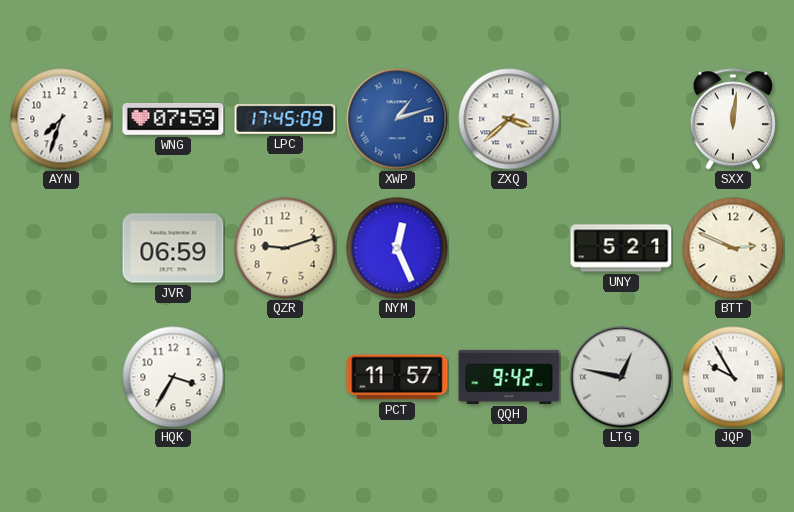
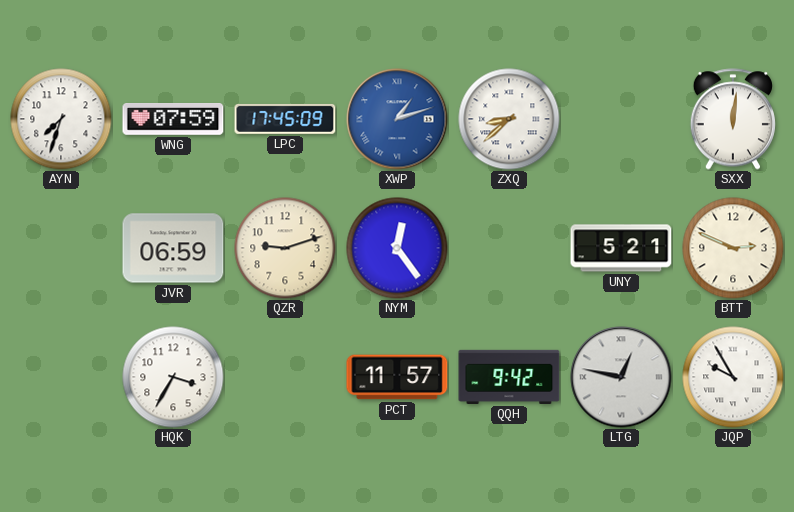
ZXQ: 3:38 -> 8:38
NYM: 12:26 -> 12:24
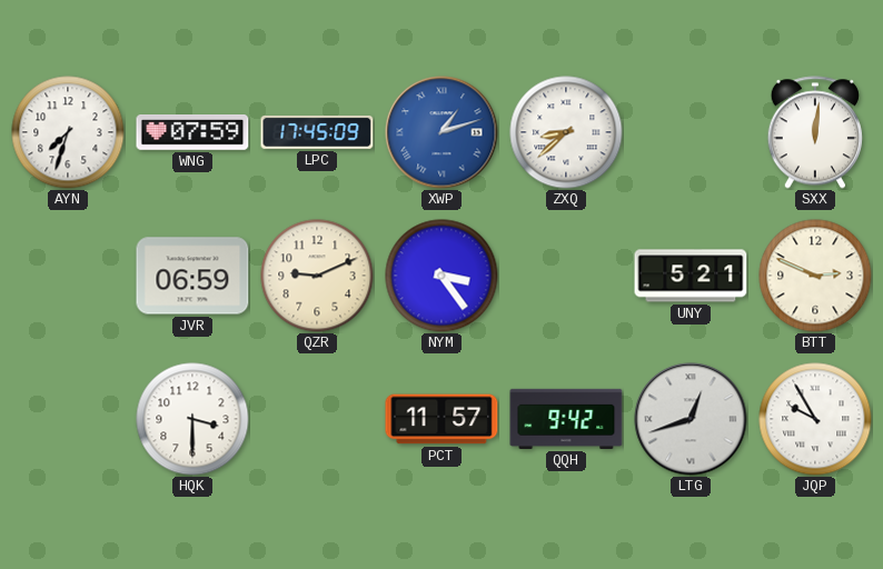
QZR: 9:12 -> 9:11
NYM: 12:24 -> 3:24
HQK: 3:35 -> 3:30
LTG: 12:47 -> 12:42
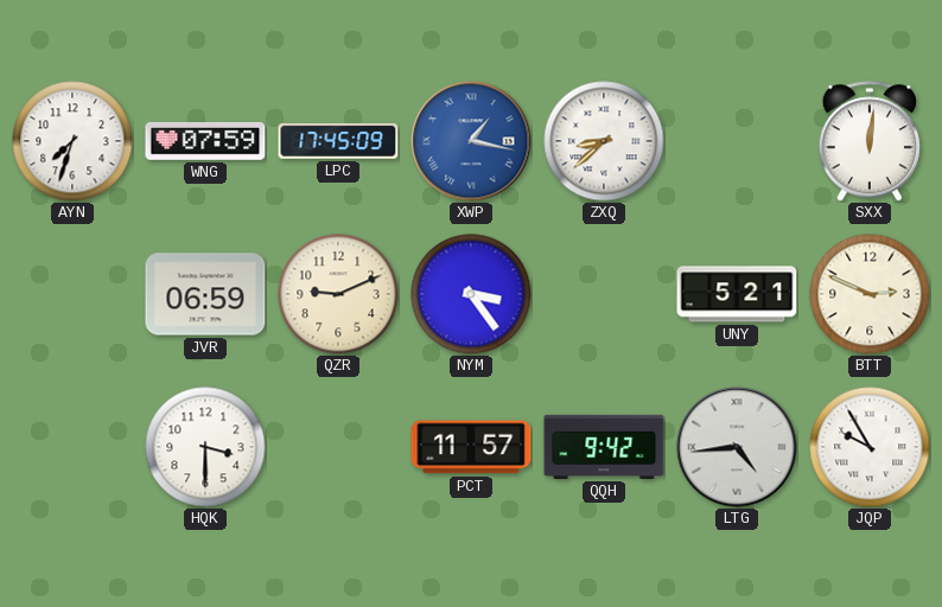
XWP: 1:12 -> 1:17
LTG: 12:42 -> 4:44
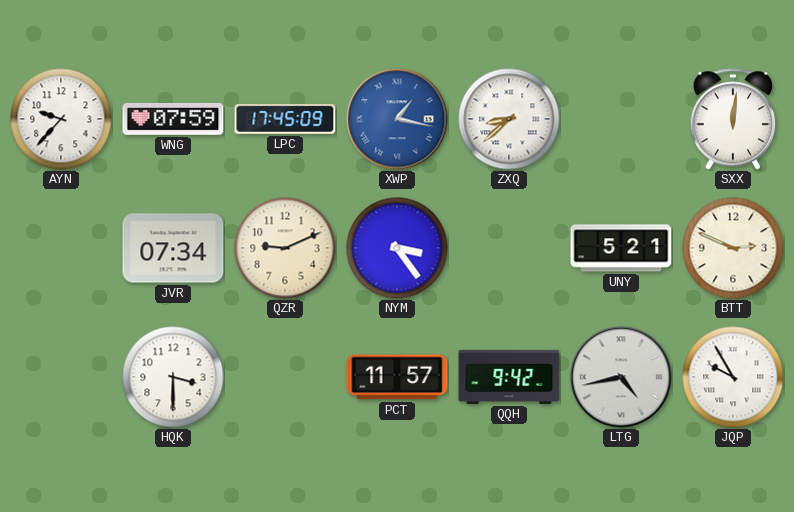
AYN: 7:33 -> 9:37
JVR: 06:59 -> 07:34
LTG: 4:44 -> 4:43
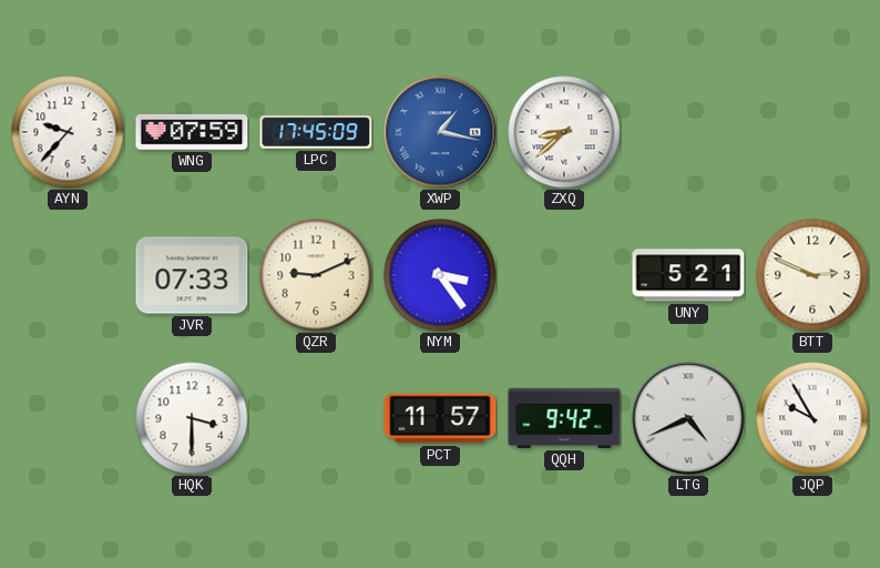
SXX: 12:01 -> none
JVR: 07:34 -> 07:33
LTG: 4:43 -> 4:41
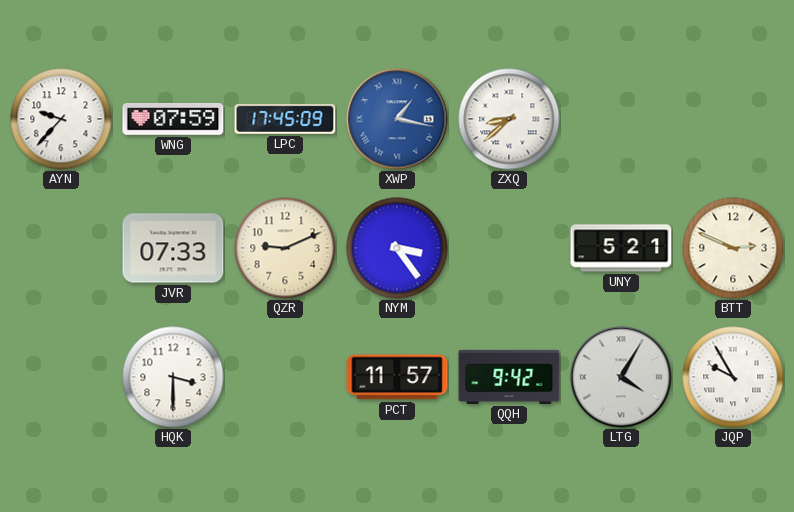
LTG: 4:41 -> 4:05
